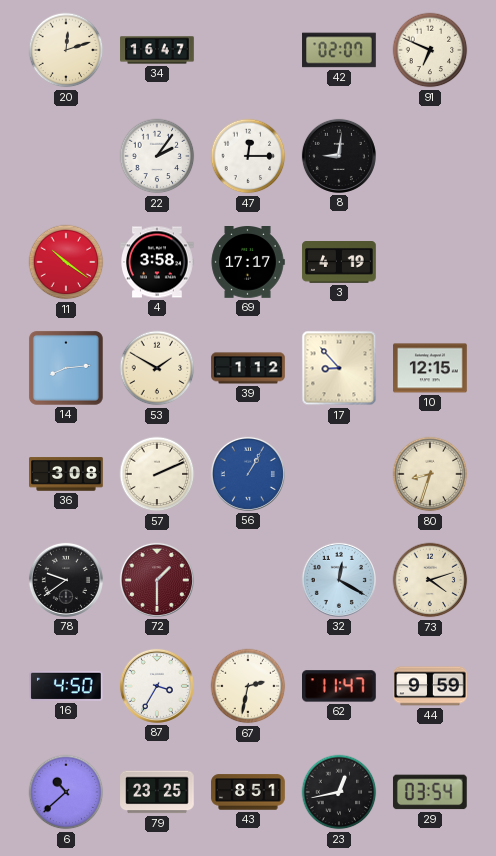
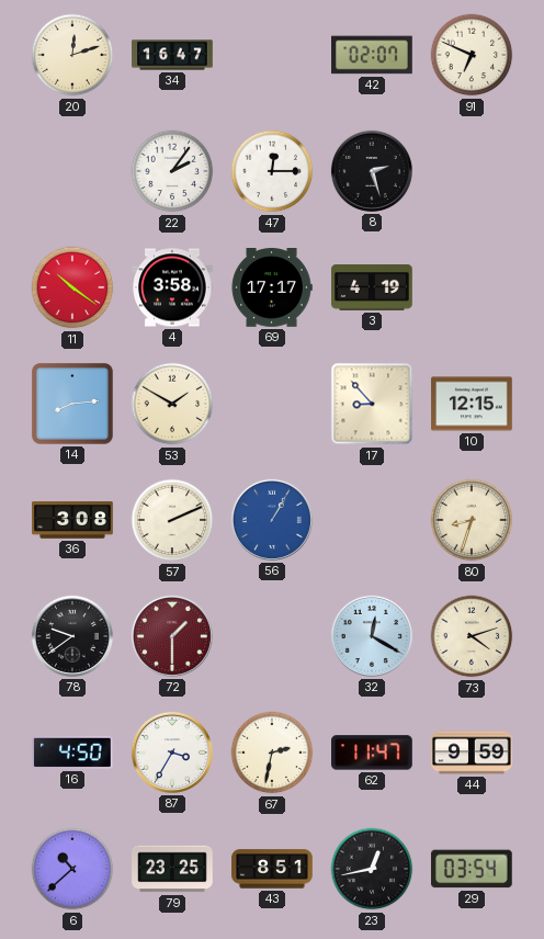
8: 9:01 -> 2:27
39: 1:12 -> none
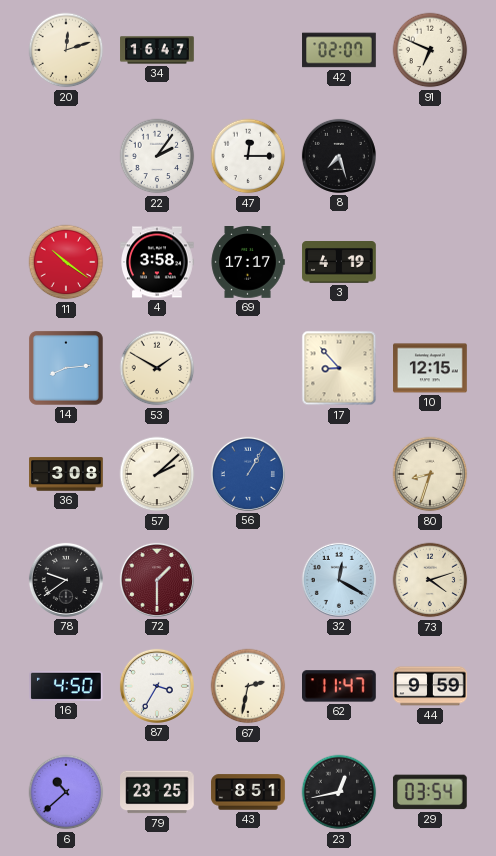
8: 2:27 -> 7:27
57: 2:11 -> 2:08
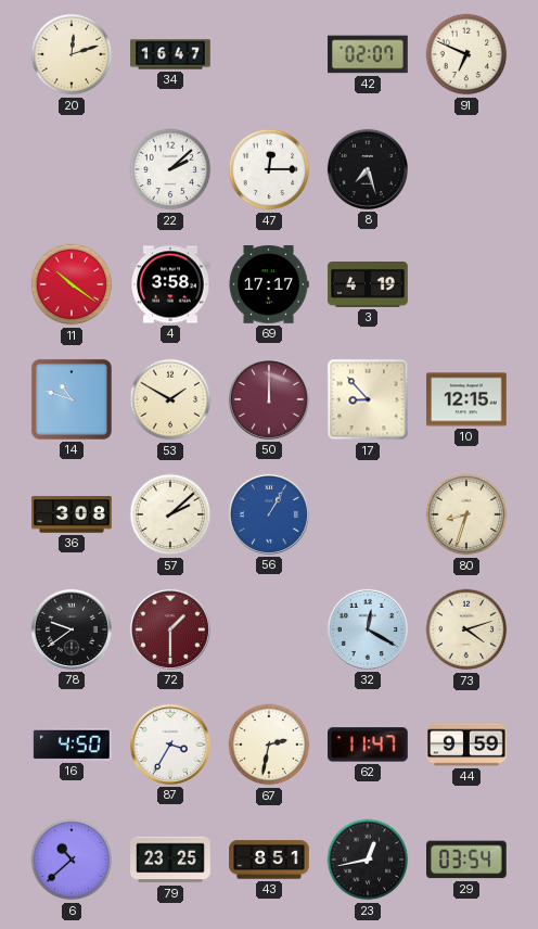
22: 2:06 -> 2:08
14: 8:14 -> 10:48
50: none -> 12:00
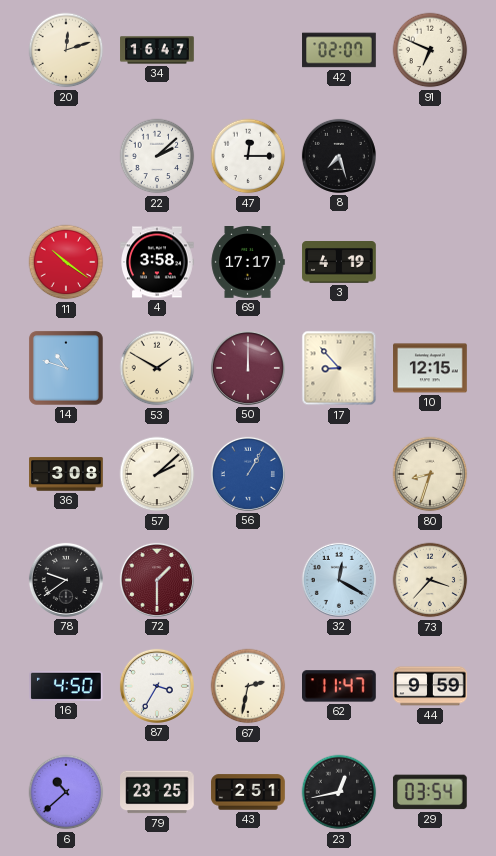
73: 4:12 -> 3:37
43: 8:51 -> 2:51
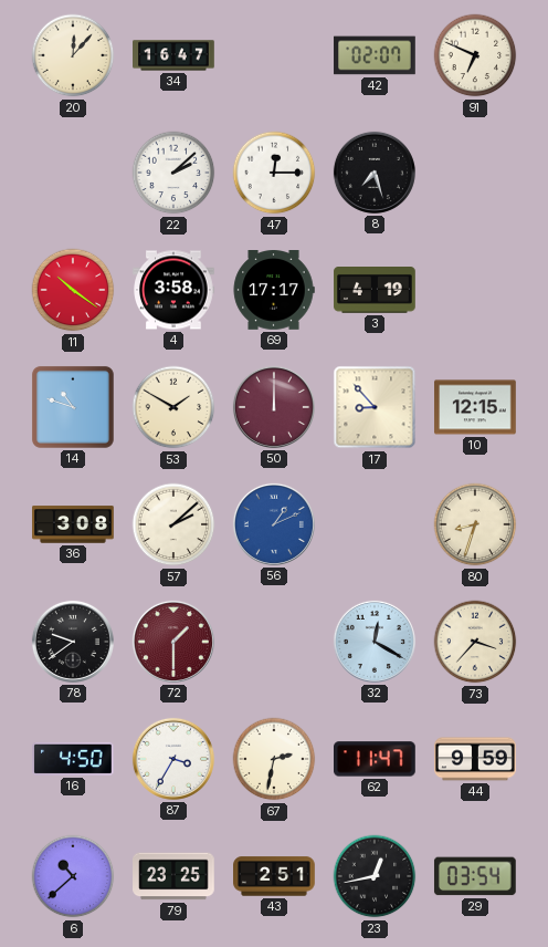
20: 12:12 -> 12:07
56: 1:05 -> 1:11
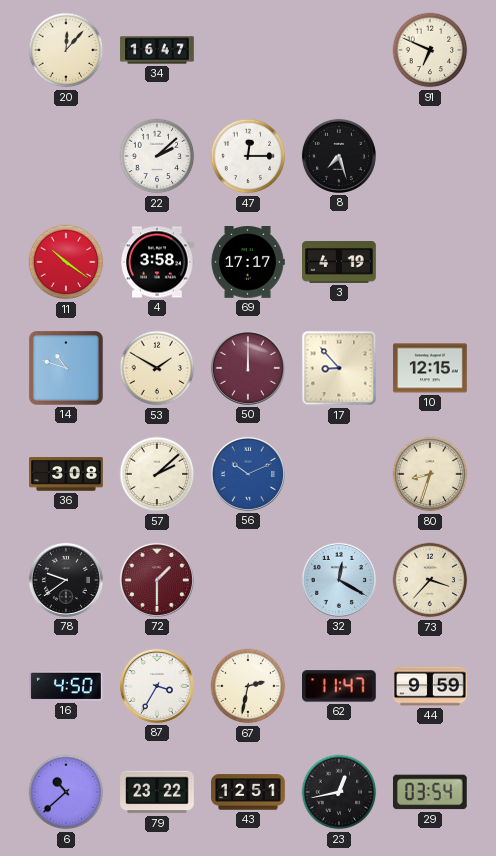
42: 02:07 -> none
56: 1:11 -> 10:11
79: 23:25 -> 23:22
43: 2:51 -> 12:51
